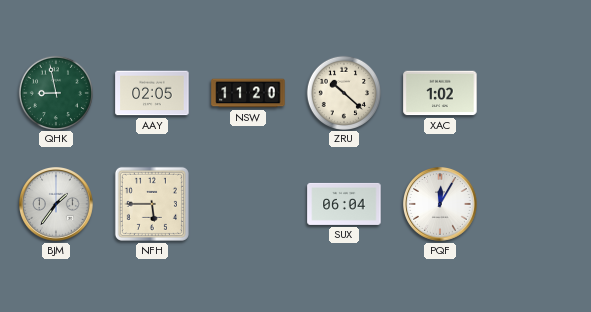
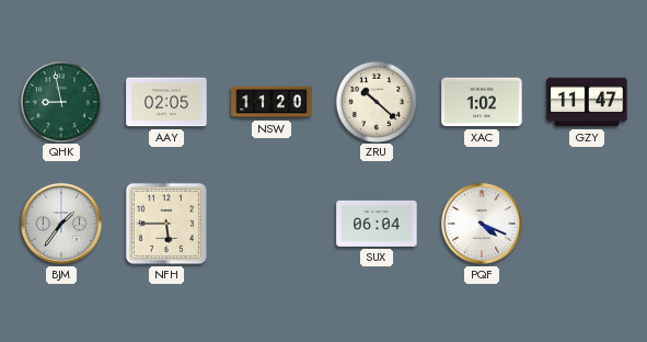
GZY: none -> 11:47
PQF: 12:05 -> 4:19
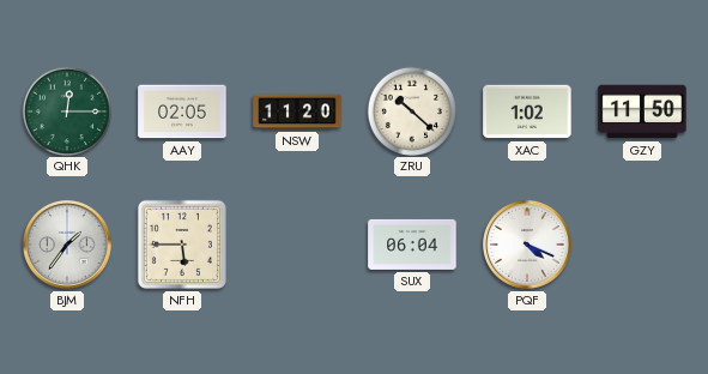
QHK: 8:58 -> 12:15
GZY: 11:47 -> 11:50
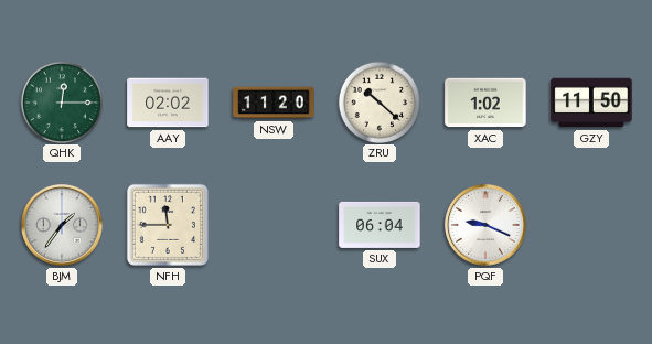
AAY: 02:05 -> 02:02
NFH: 5:45 -> 11:45
PQF: 4:19 -> 9:19
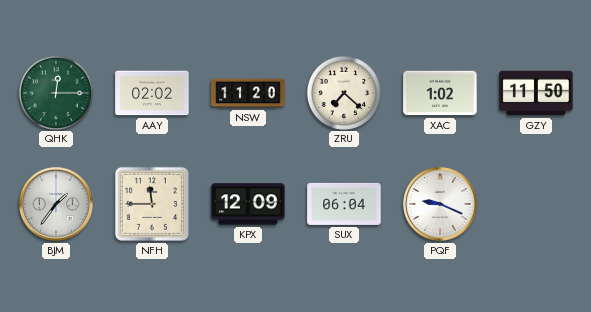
ZRU: 10:22 -> 7:22
KPX: none -> 12:09
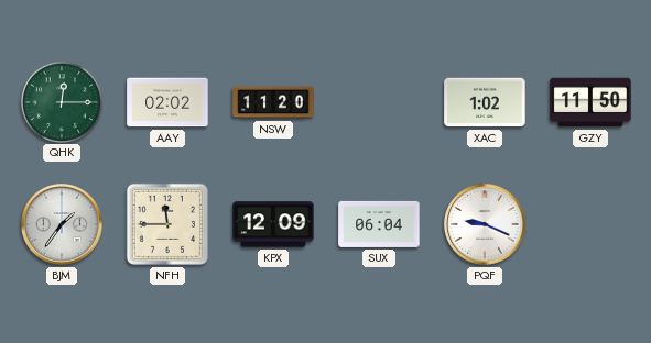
ZRU: 7:22 -> none
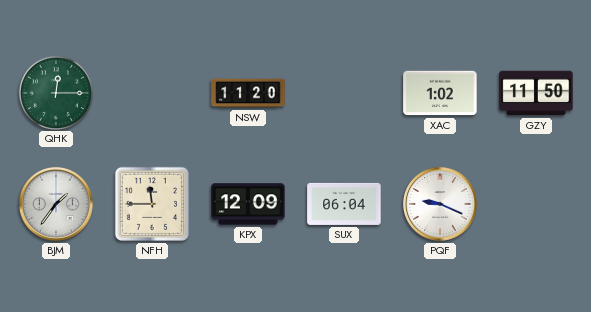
AAY: 02:02 -> none
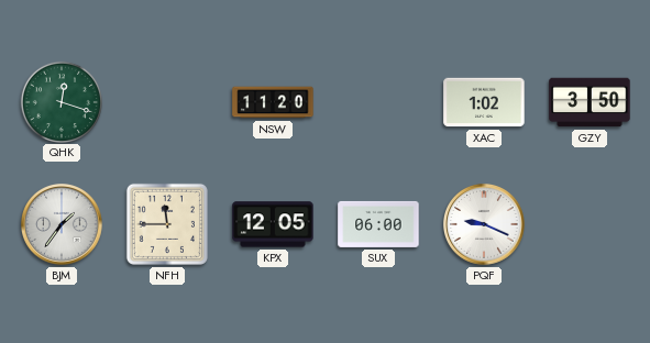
QHK: 12:15 -> 12:18
GZY: 11:50 -> 3:50
KPX: 12:09 -> 12:05
SUX: 06:04 -> 06:00
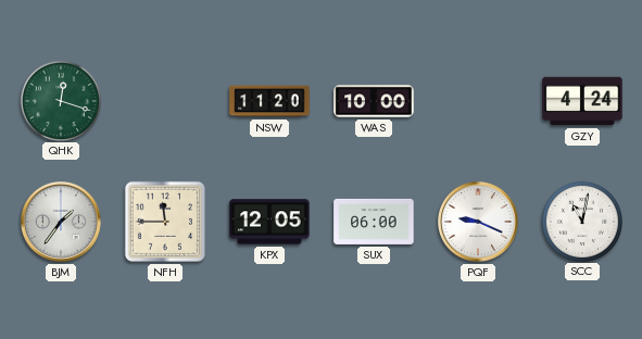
WAS: none -> 10:00
XAC: 1:02 -> none
GZY: 3:50 -> 4:24
SCC: none -> 11:02
